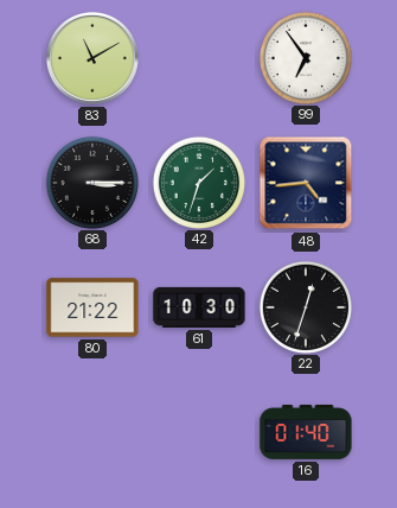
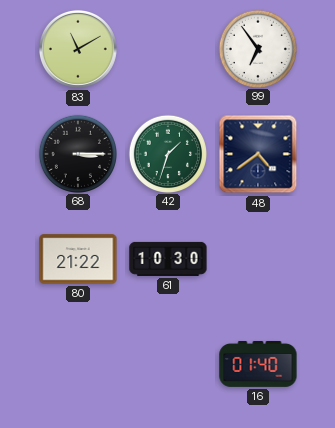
48: 4:44 -> 4:39
22: 12:33 -> none
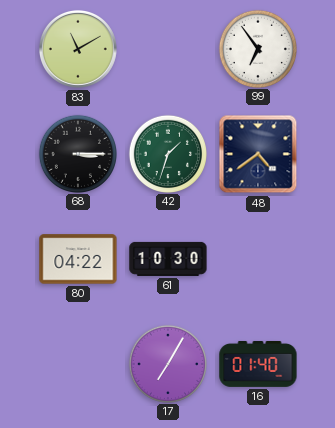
80: 21:22 -> 04:22
17: none -> 7:05
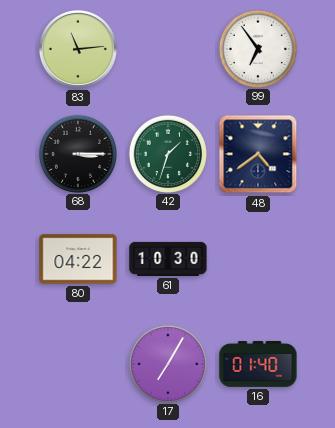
83: 11:10 -> 11:14
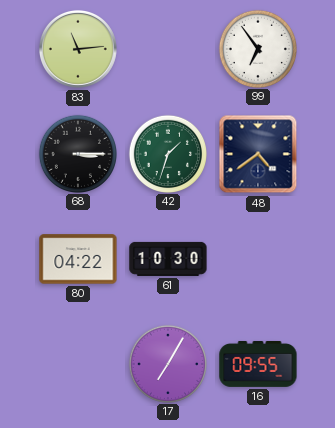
16: 01:40 -> 09:55
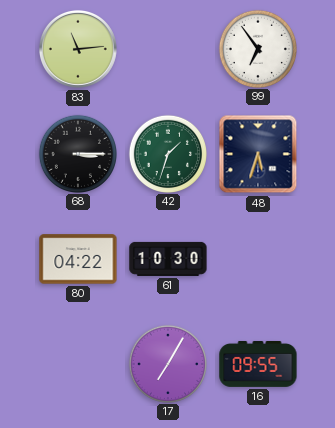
48: 4:39 -> 5:33
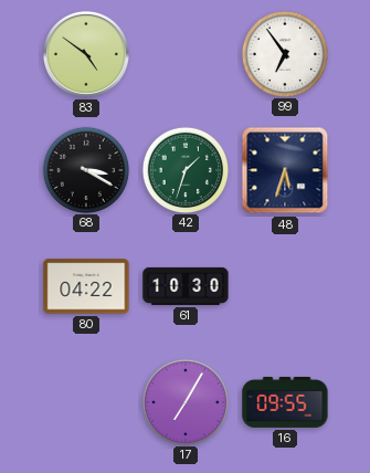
83: 11:14 -> 4:51
68: 3:15 -> 3:20
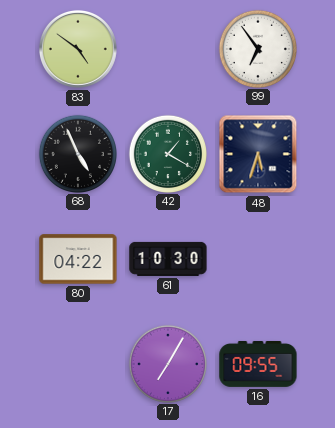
68: 3:20 -> 4:56
42: 1:33 -> 1:20
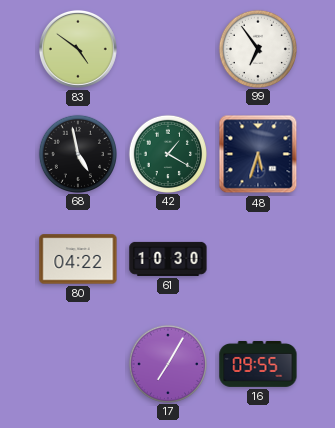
68: 4:56 -> 4:58
